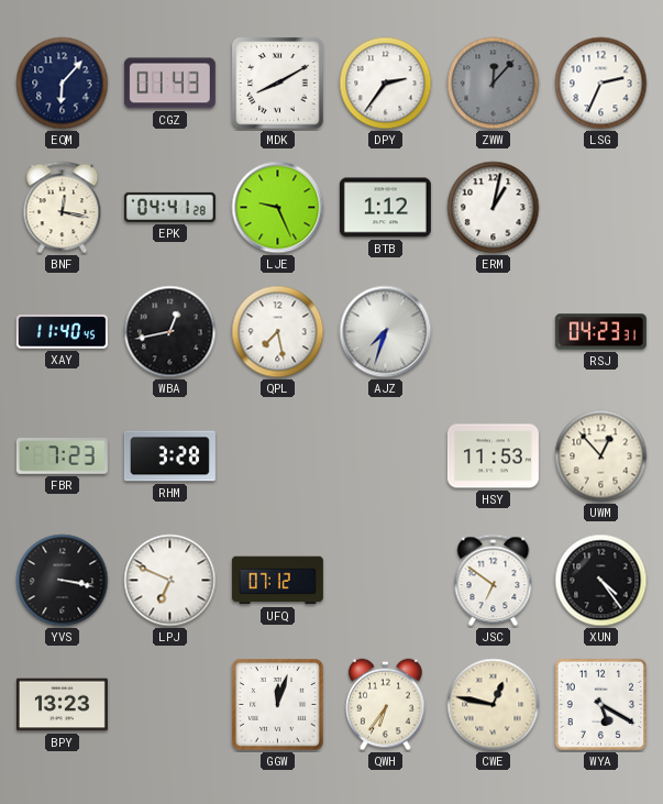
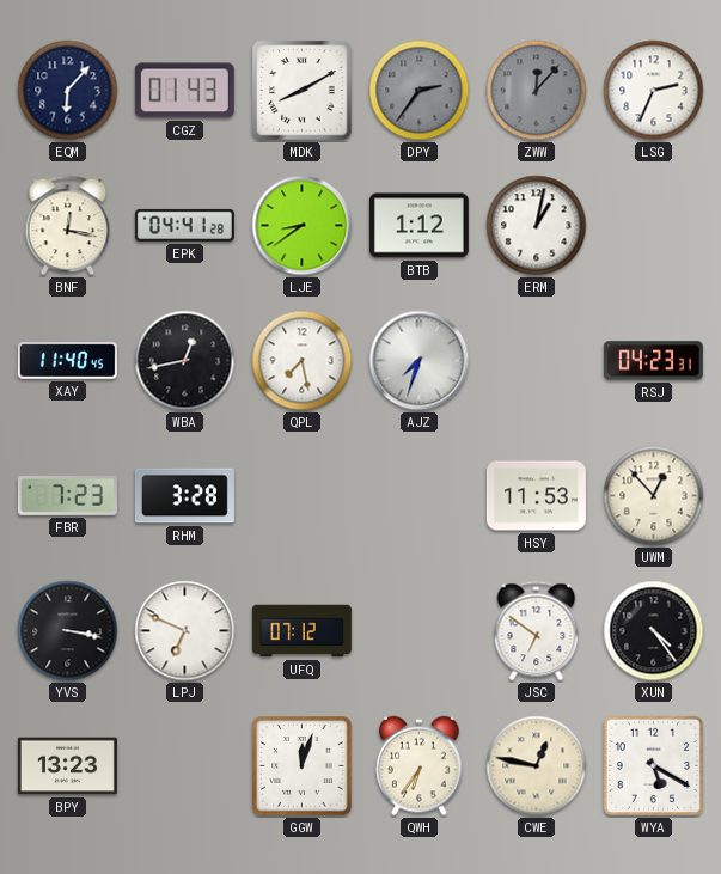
DPY dial: white -> grey
LJE: 9:26 -> 8:39
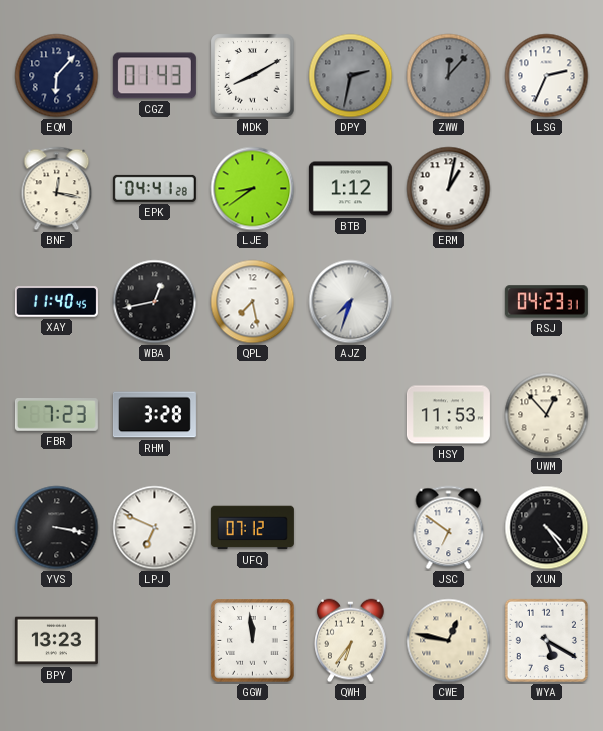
DPY: 2:36 -> 2:32
GGW: 12:03 -> 11:59
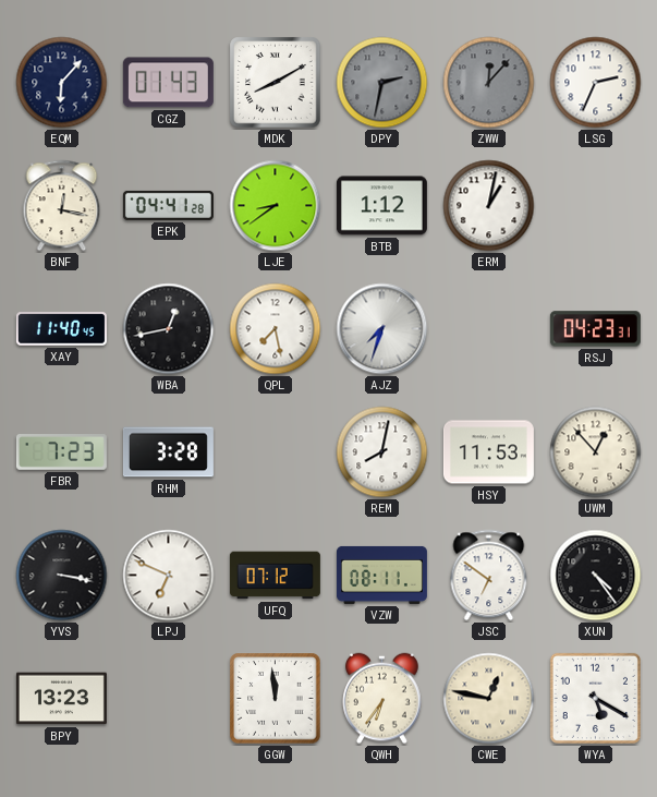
REM: none -> 8:02
VZW: none -> 08:11
